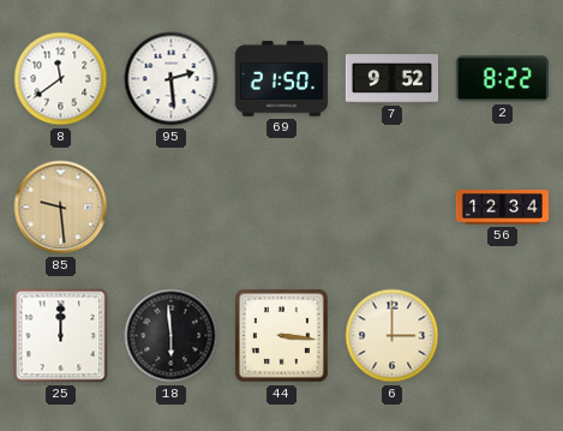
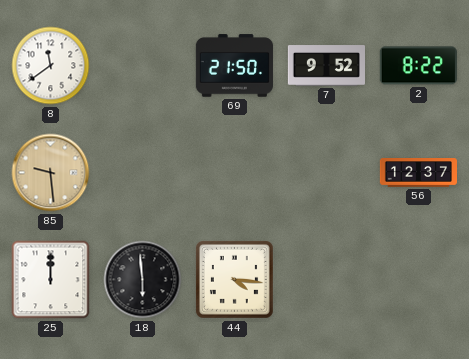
95: 2:29 -> none
56: 12:34 -> 12:37
44: 3:16 -> 4:16
6: 3:00 -> none
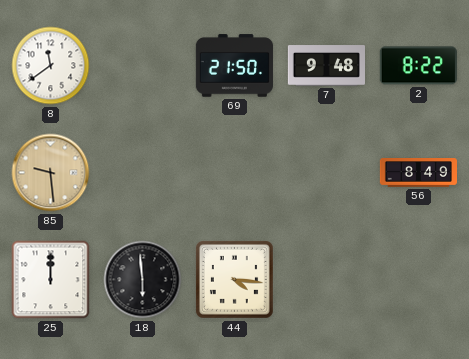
7: 9:52 -> 9:48
56: 12:37 -> 8:49
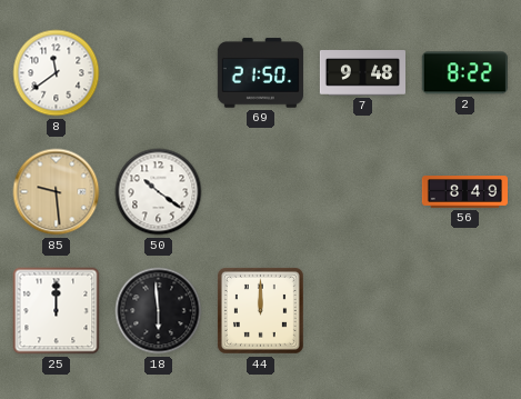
50: none -> 10:21
44: 4:16 -> 12:00
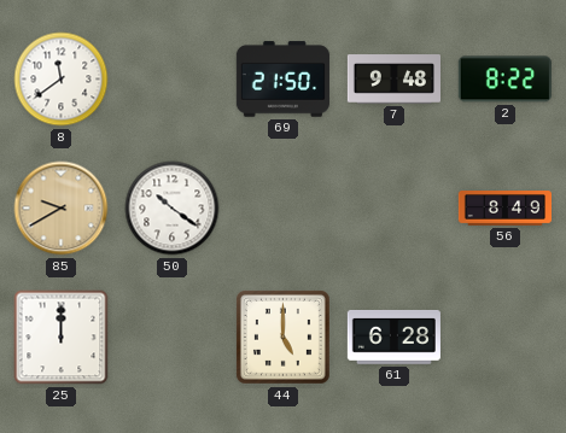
85: 9:29 -> 9:40
18: 5:59 -> none
44: 12:00 -> 5:00
61: none -> 6:28
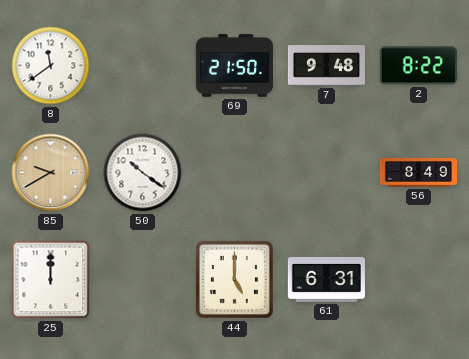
61: 6:28 -> 6:31
